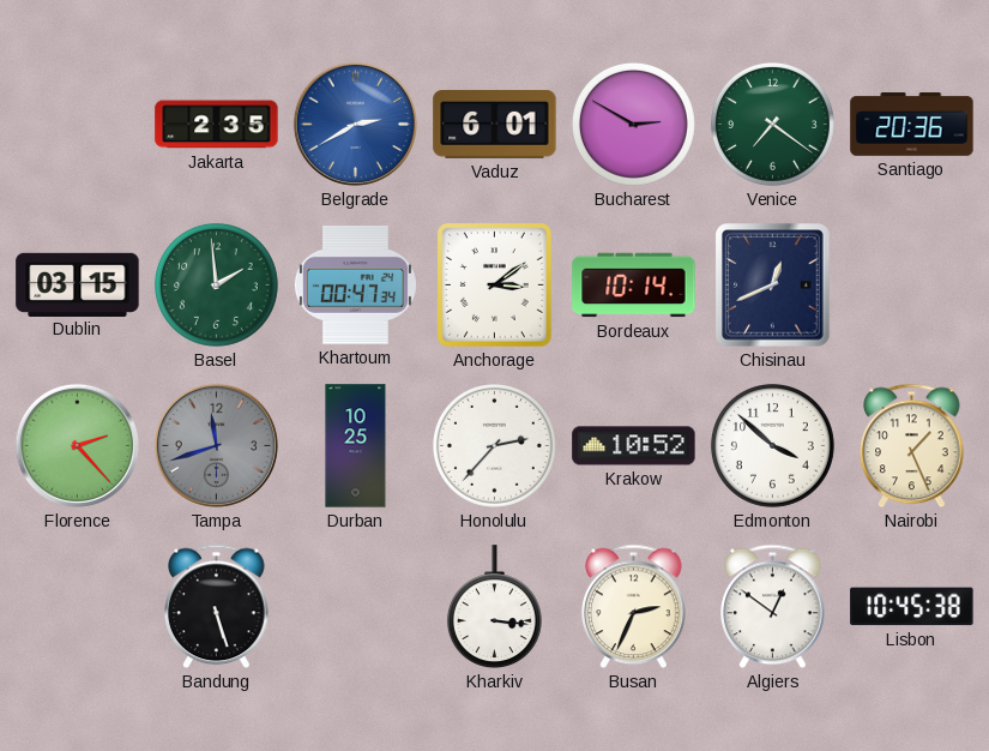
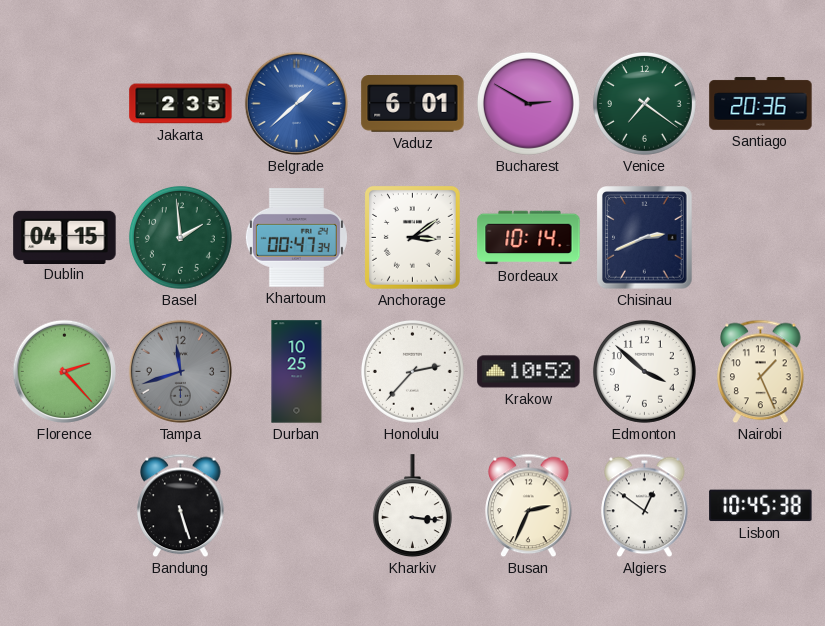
Belgrade: 2:40 -> 1:38
Dublin: 03:15 -> 04:15
Chisinau: 12:41 -> 2:41
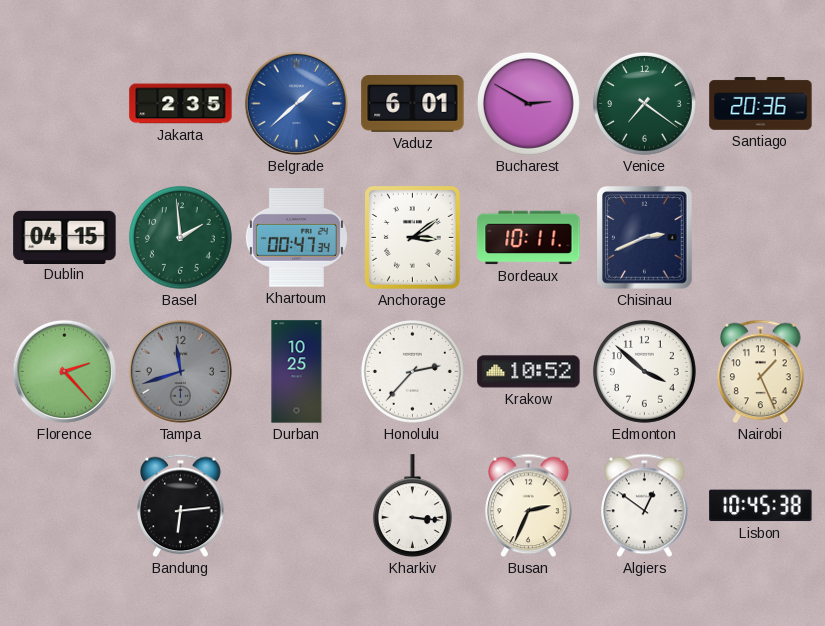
Bordeaux: 10:14 -> 10:11
Bandung: 5:27 -> 6:14
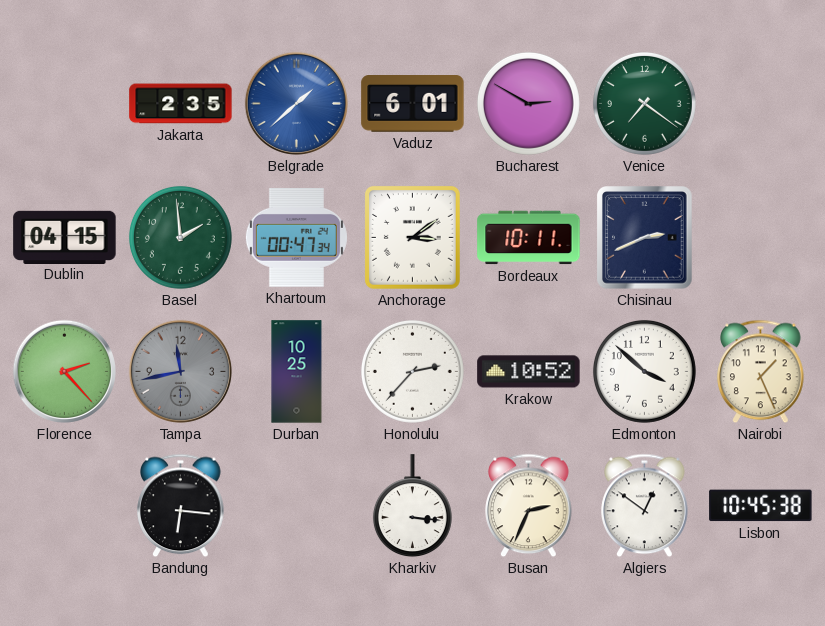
Santiago: 20:36 -> none
Tampa: 11:42 -> 11:43
Bandung: 6:14 -> 6:16
